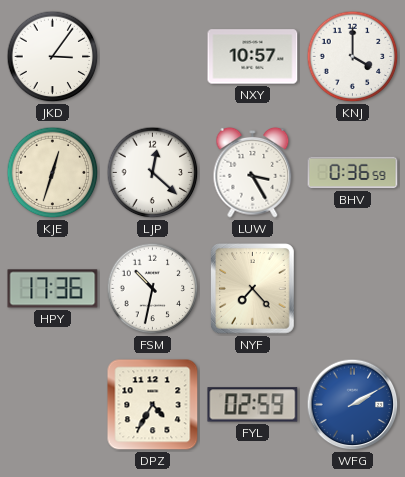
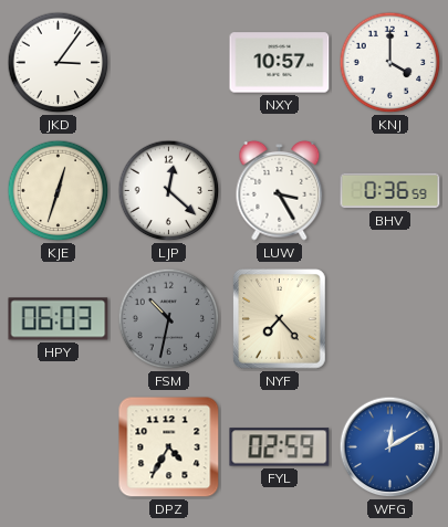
HPY: 17:36 -> 06:03
FSM dial: white -> grey
WFG: 2:10 -> 12:10
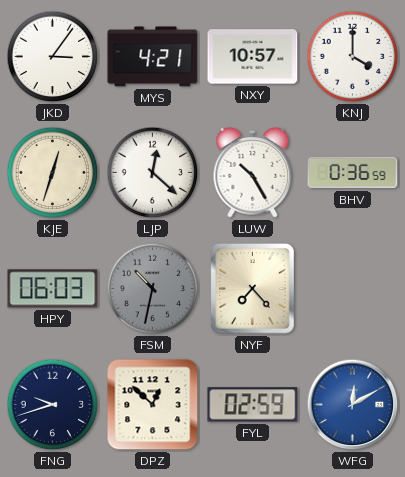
MYS: none -> 4:21
LUW: 3:25 -> 10:25
FNG: none -> 9:42
DPZ: 4:35 -> 12:52
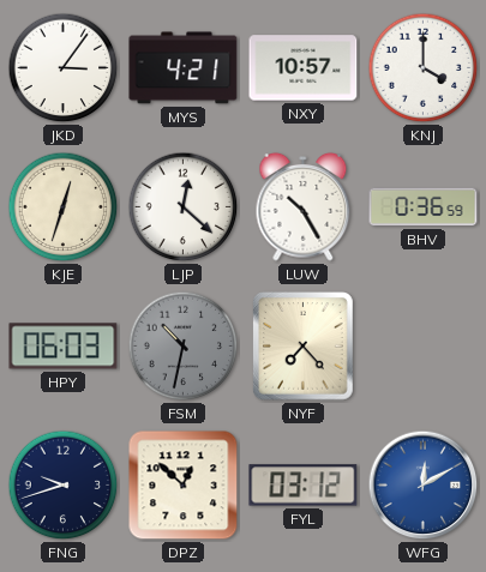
FYL: 02:59 -> 03:12
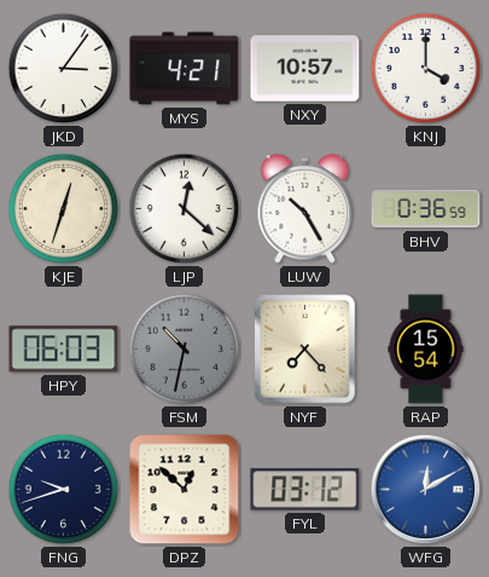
RAP: none -> 15:54
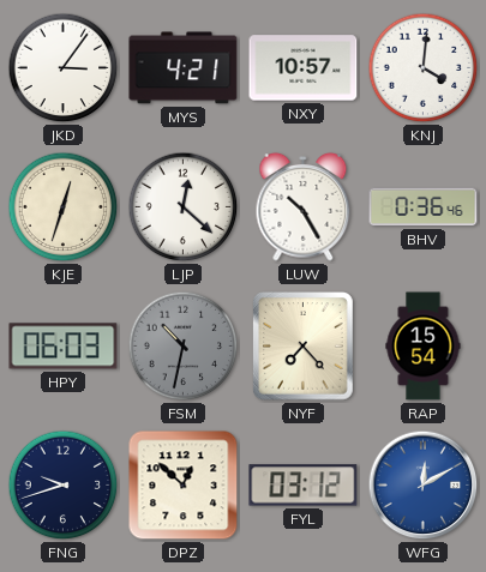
KNJ: 4:00 -> 4:01
BHV: 0:36:59 -> 0:36:46
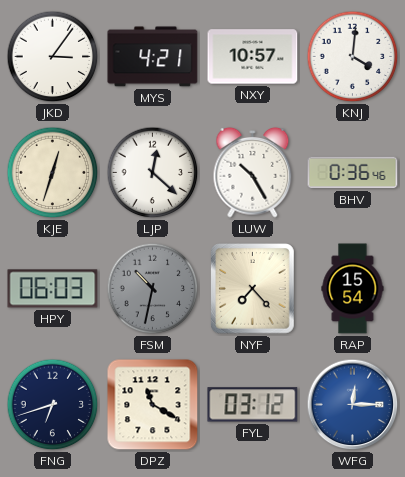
FNG: 9:42 -> 6:42
DPZ: 12:52 -> 11:20
WFG: 12:10 -> 12:15
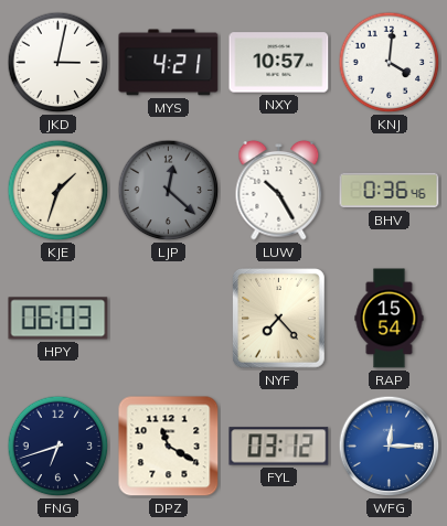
JKD: 3:06 -> 3:02
KJE: 12:33 -> 1:33
LJP dial: white -> grey
FSM: 10:32 -> none
